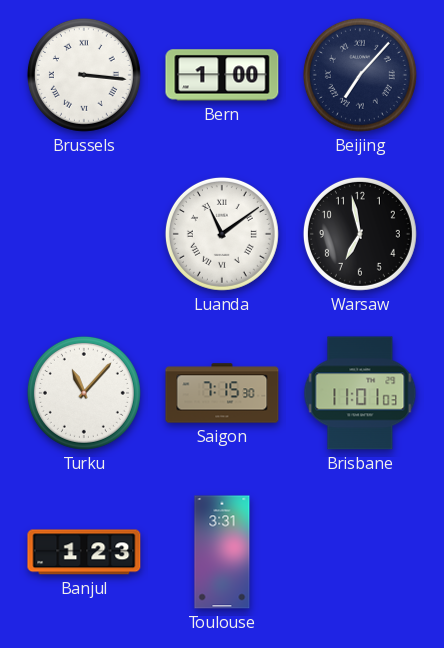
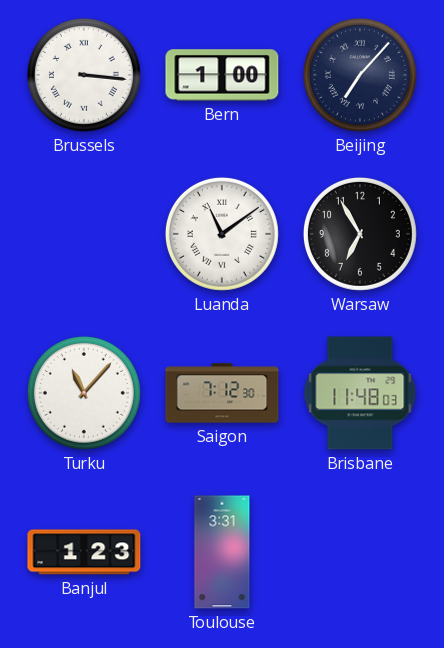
Warsaw: 6:58 -> 6:55
Saigon: 7:15 -> 7:12
Brisbane: 11:01 -> 11:48
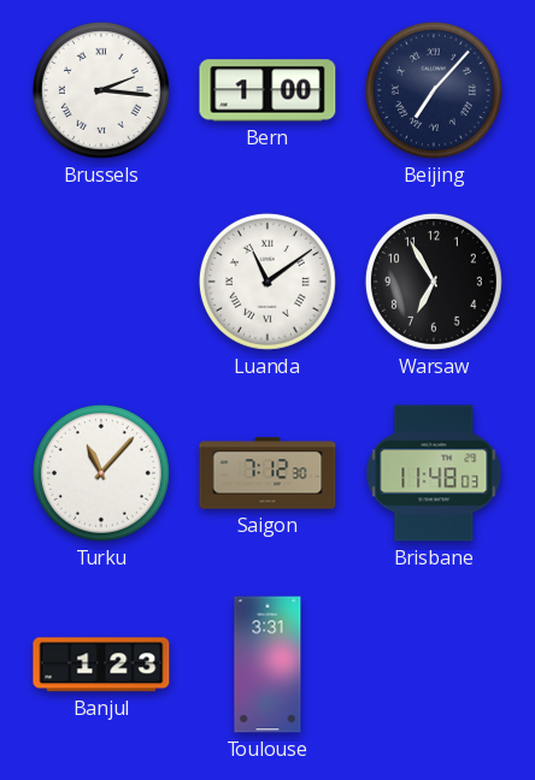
Brussels: 3:16 -> 2:16
